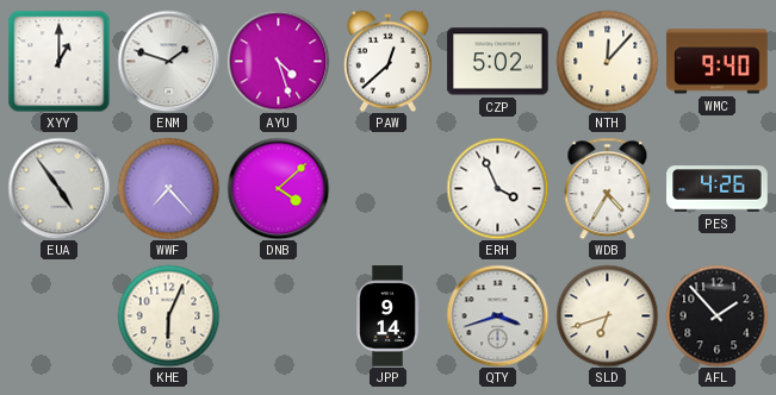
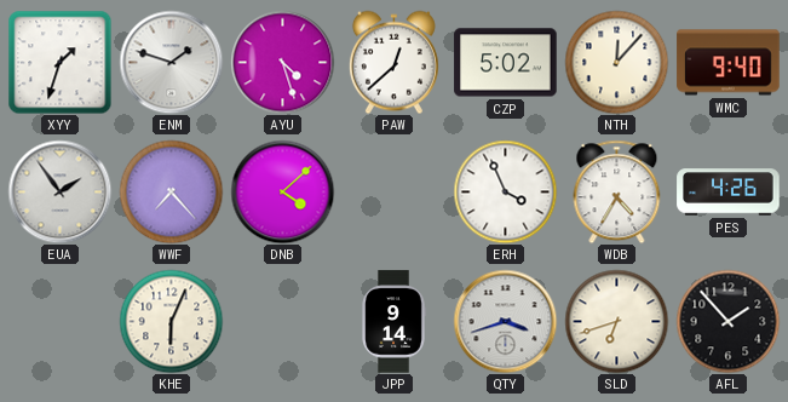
XYY: 1:00 -> 1:33
EUA: 4:54 -> 1:54
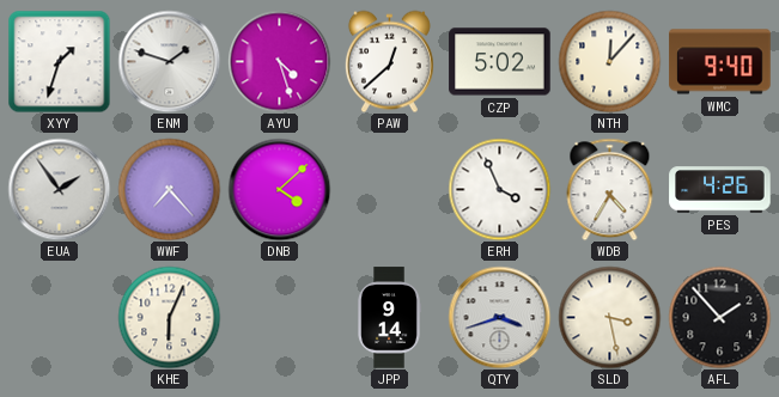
SLD: 6:42 -> 3:28
